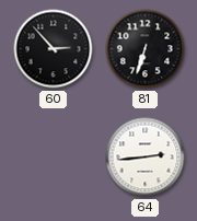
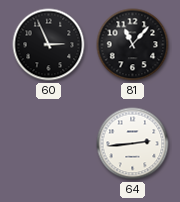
60: 2:53 -> 2:56
81: 6:33 -> 11:07
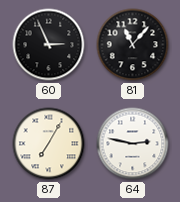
87: none -> 7:05
64: 2:44 -> 2:47
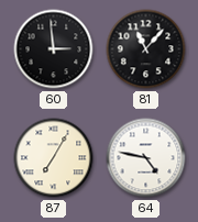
60: 2:56 -> 2:59
64: 2:47 -> 4:47
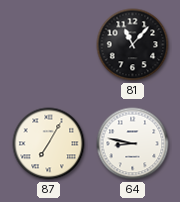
60: 2:59 -> none
64: 4:47 -> 8:47
